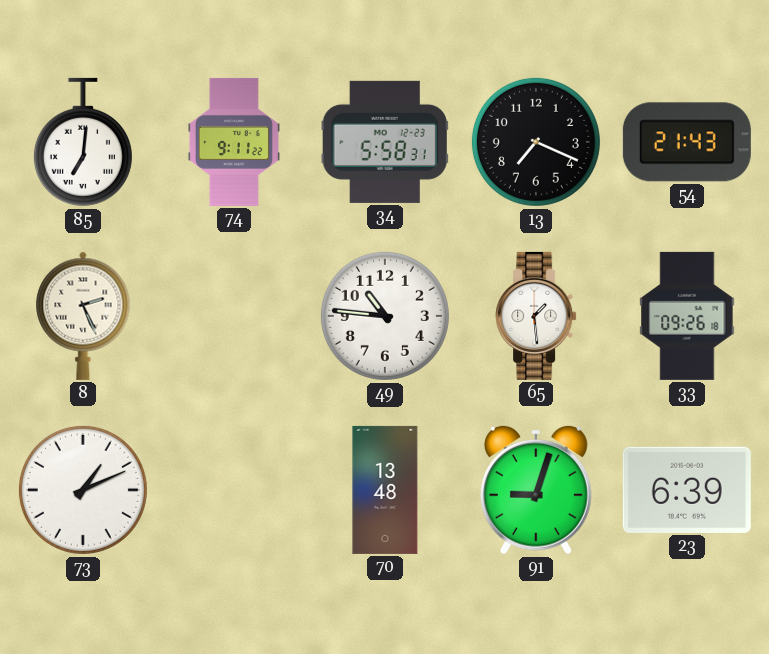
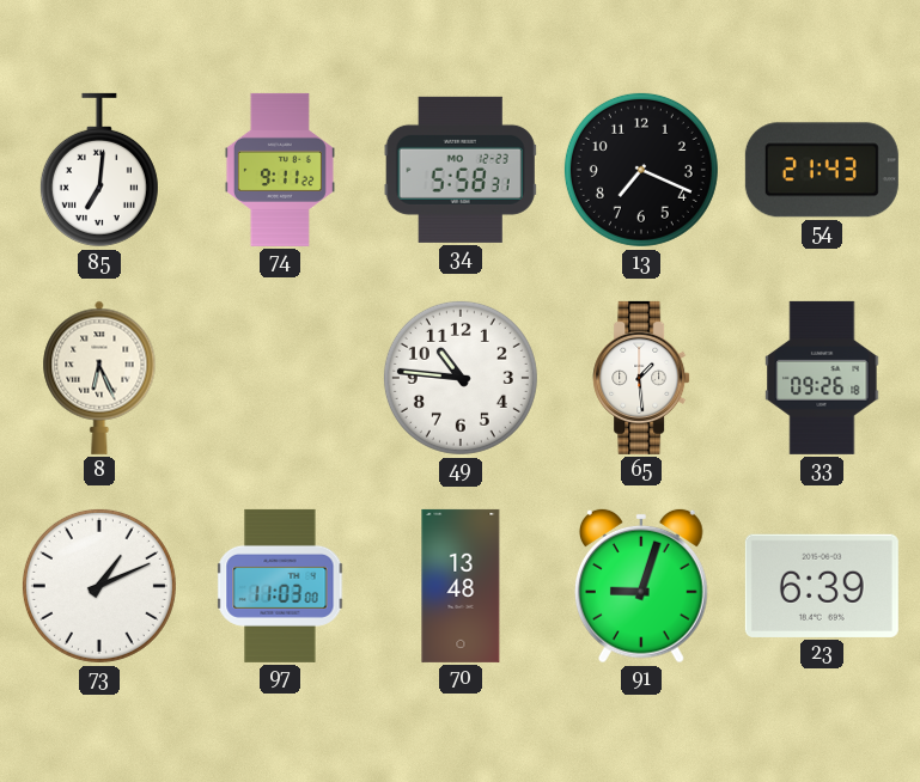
8: 2:26 -> 6:26
97: none -> 11:03
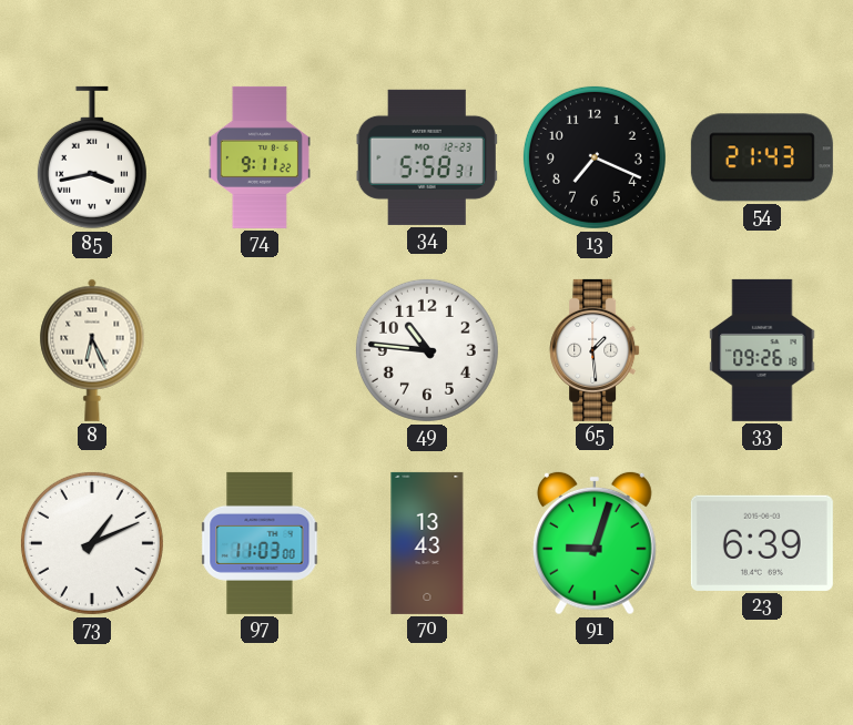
85: 7:01 -> 3:43
70: 13:48 -> 13:43
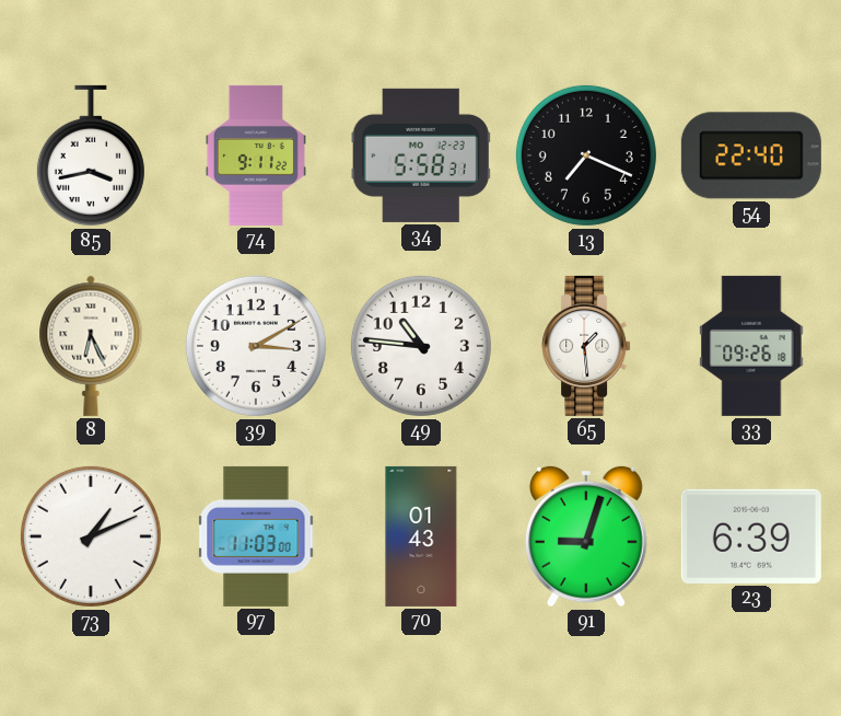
54: 21:43 -> 22:40
39: none -> 3:10
70: 13:43 -> 01:43
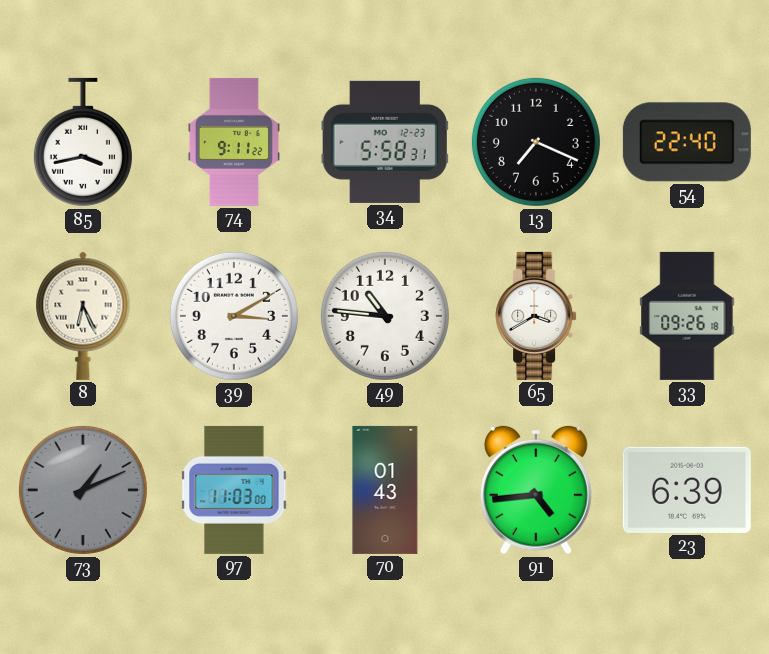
65: 1:29 -> 3:40
73 dial: white -> grey
91: 9:03 -> 4:44
